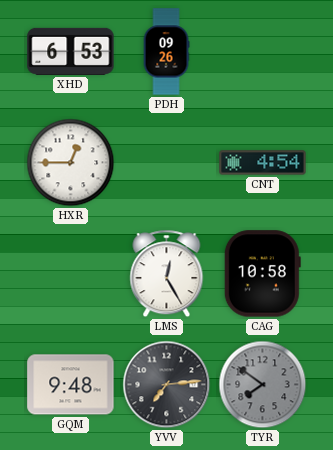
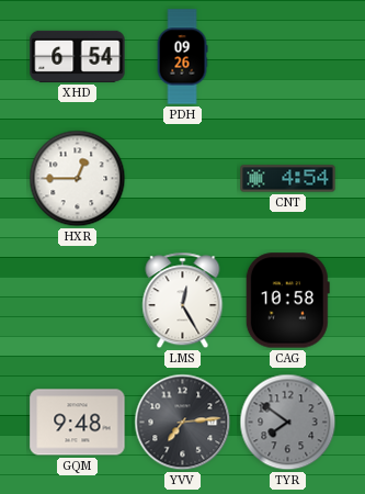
XHD: 6:53 -> 6:54
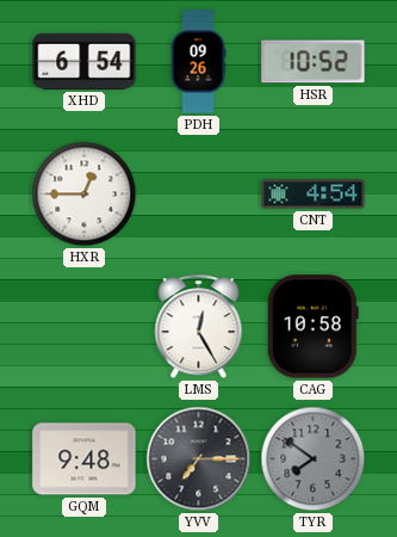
HSR: none -> 10:52
YVV: 7:14 -> 7:15
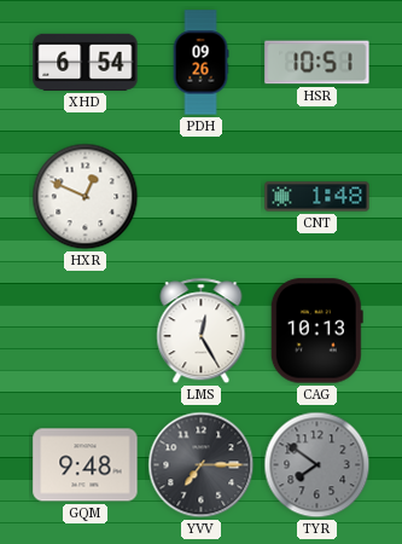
HSR: 10:52 -> 10:51
HXR: 12:45 -> 12:49
CNT: 4:54 -> 1:48
CAG: 10:58 -> 10:13
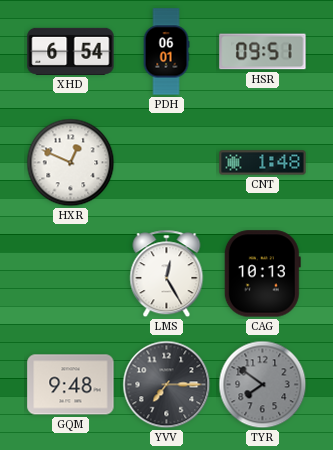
PDH: 09:26 -> 06:01
HSR: 10:51 -> 09:51
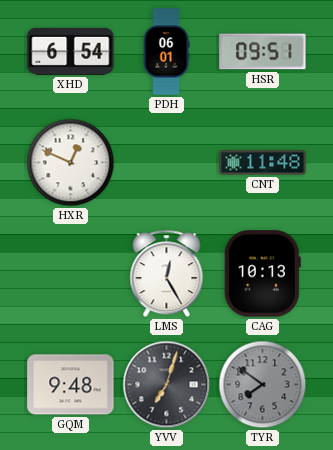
CNT: 1:48 -> 11:48
YVV: 7:15 -> 7:03
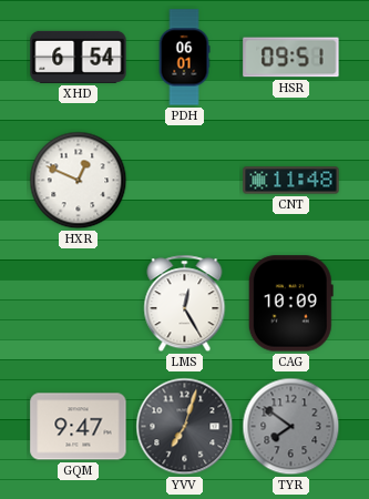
CAG: 10:13 -> 10:09
GQM: 9:48 -> 9:47
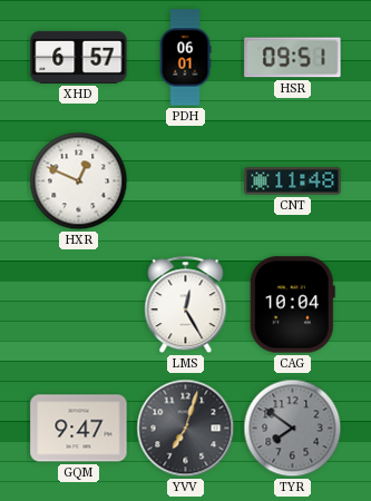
XHD: 6:54 -> 6:57
CAG: 10:09 -> 10:04
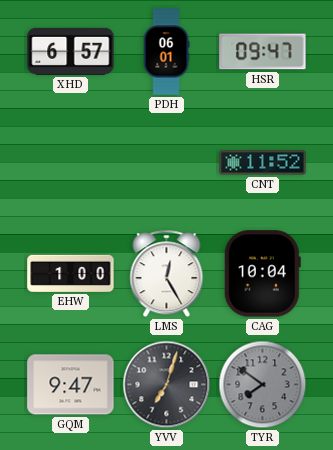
HSR: 09:51 -> 09:47
HXR: 12:49 -> none
CNT: 11:48 -> 11:52
EHW: none -> 1:00
